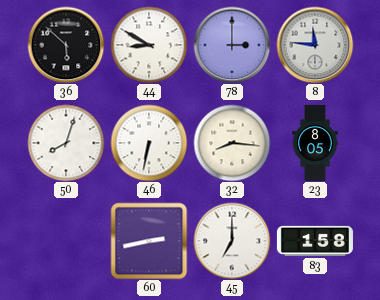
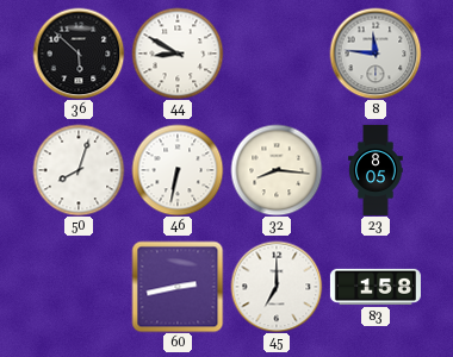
78: 3:00 -> none
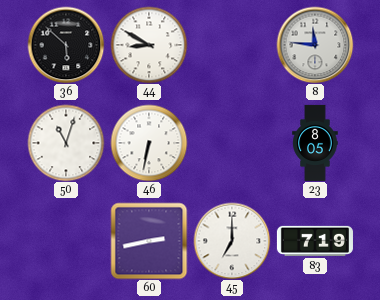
50: 8:03 -> 11:03
32: 8:16 -> none
83: 1:58 -> 7:19
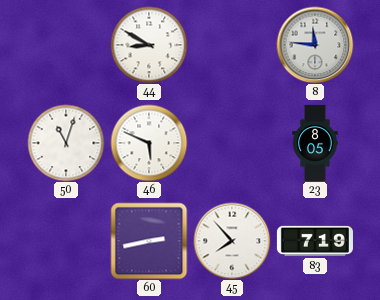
36: 5:52 -> none
46: 6:32 -> 5:49
45: 7:00 -> 7:53
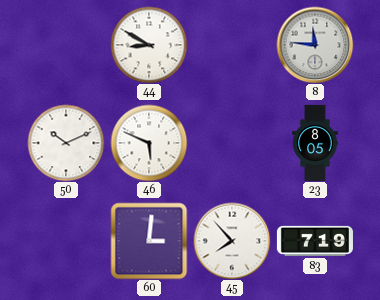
50: 11:03 -> 10:11
60: 2:43 -> 3:01
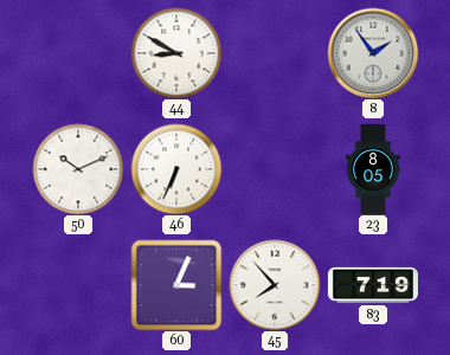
8: 11:46 -> 1:54
46: 5:49 -> 6:34
60: 3:01 -> 3:04
